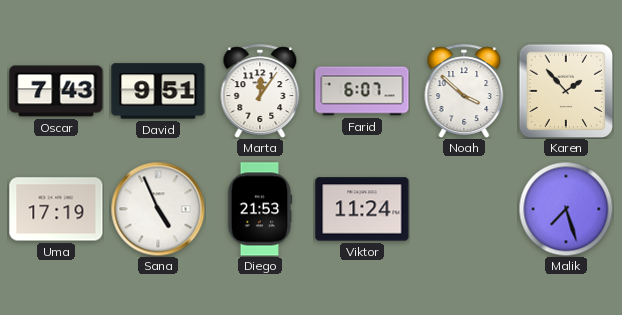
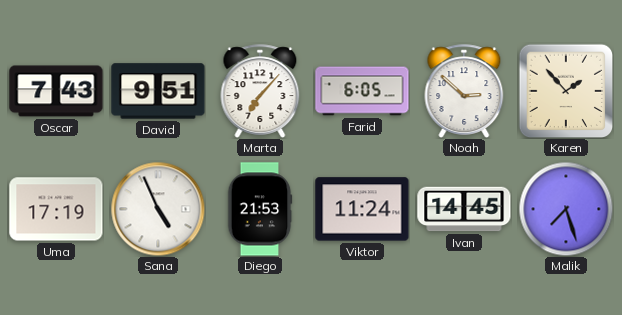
Marta: 12:06 -> 7:07
Farid: 6:07 -> 6:05
Noah: 3:52 -> 2:52
Ivan: none -> 14:45
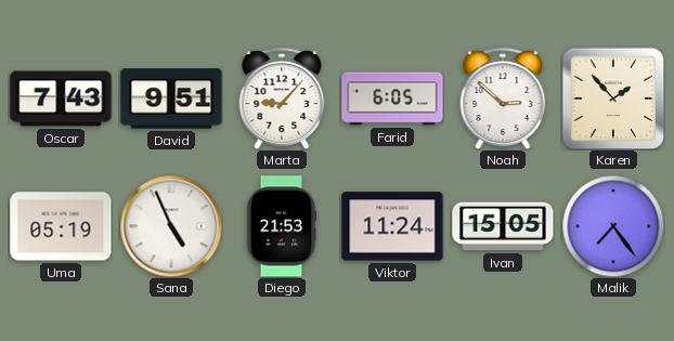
Marta: 7:07 -> 9:07
Uma: 17:19 -> 05:19
Ivan: 14:45 -> 15:05
Malik: 7:27 -> 7:24
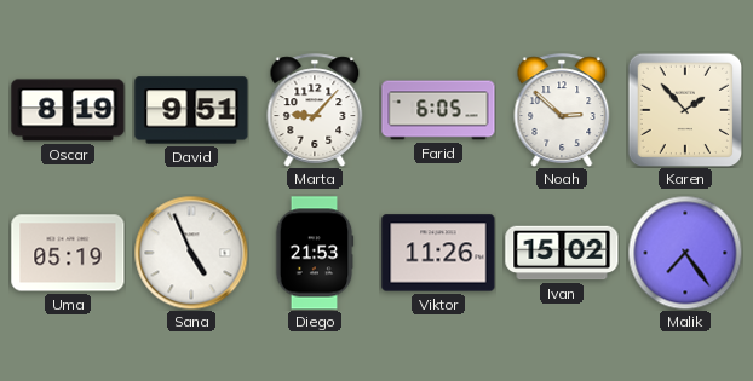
Oscar: 7:43 -> 8:19
Viktor: 11:24 -> 11:26
Ivan: 15:05 -> 15:02
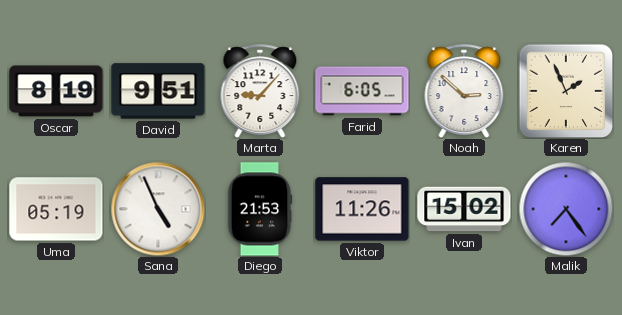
Karen: 1:53 -> 1:56
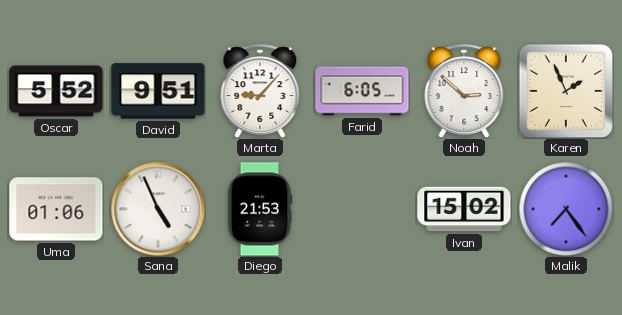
Oscar: 8:19 -> 5:52
Uma: 05:19 -> 01:06
Viktor: 11:26 -> none
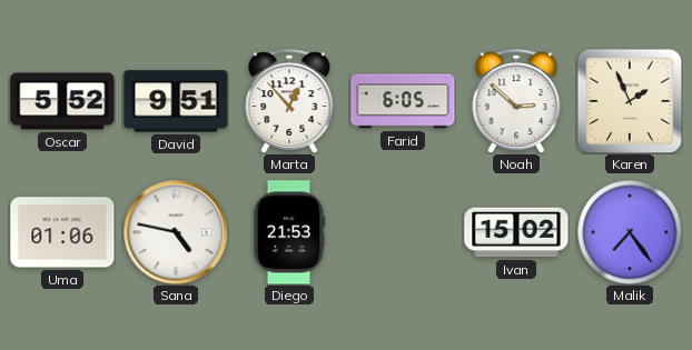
Marta: 9:07 -> 12:53
Sana: 4:56 -> 4:47
